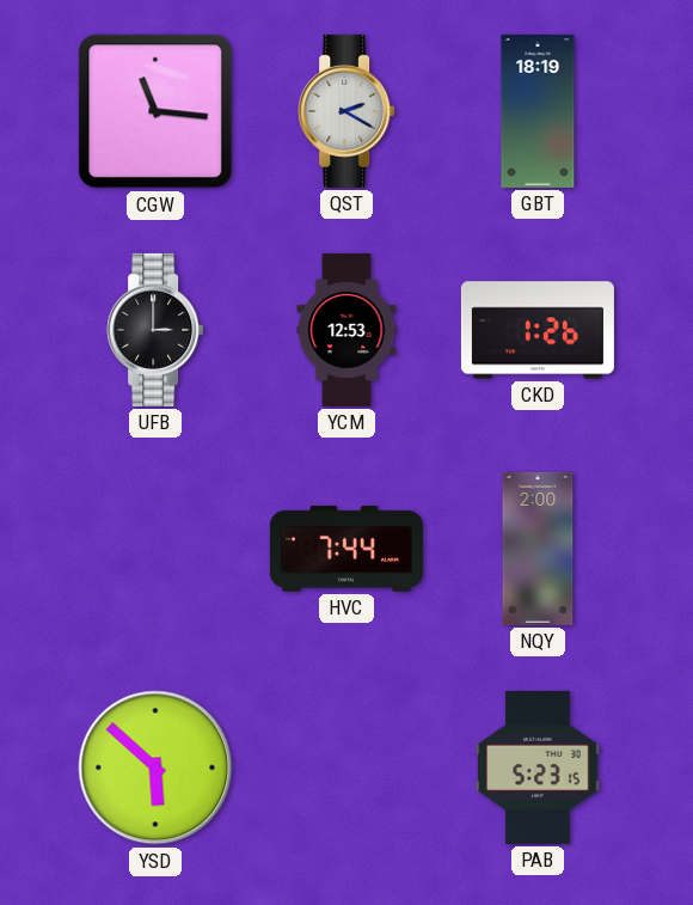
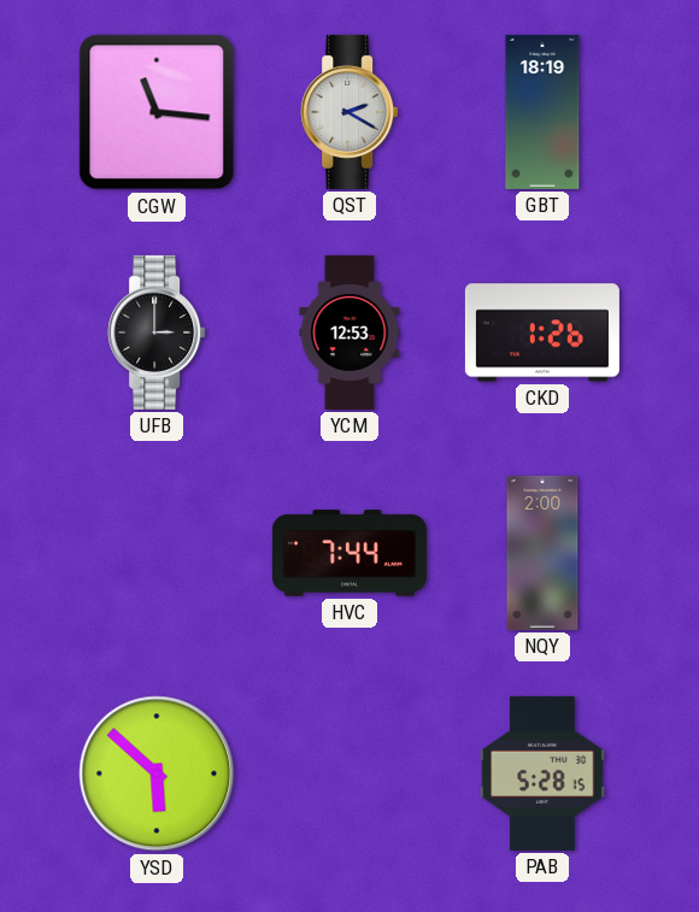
PAB: 5:23 -> 5:28
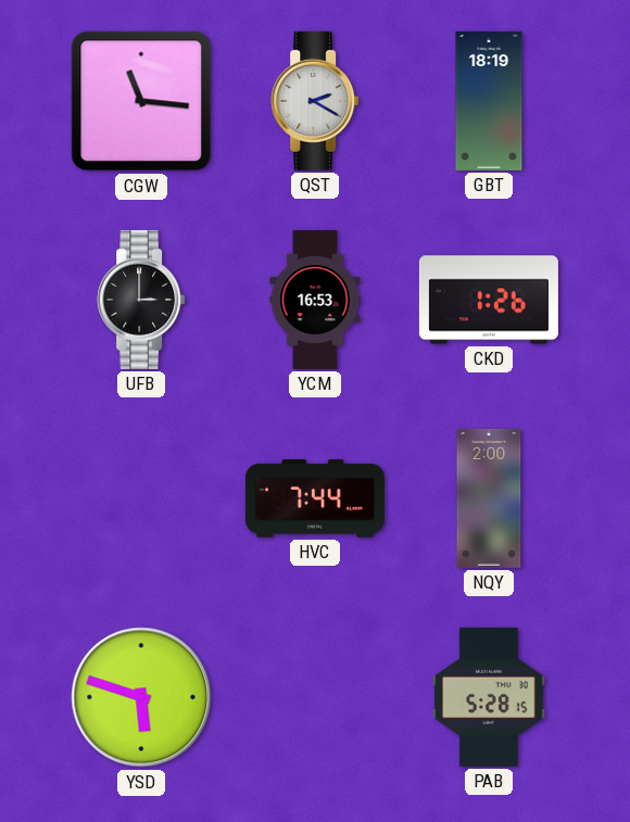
YCM: 12:53 -> 16:53
YSD: 5:52 -> 5:48
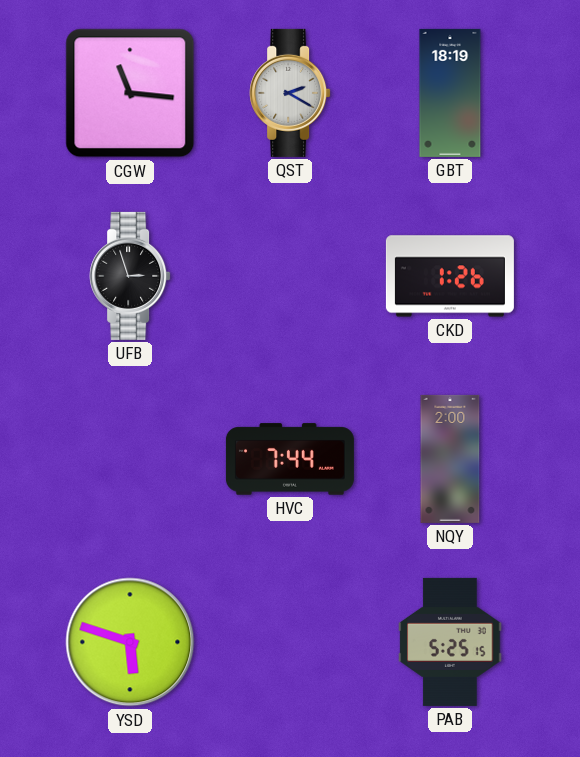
UFB: 3:00 -> 2:57
YCM: 16:53 -> none
PAB: 5:28 -> 5:25
